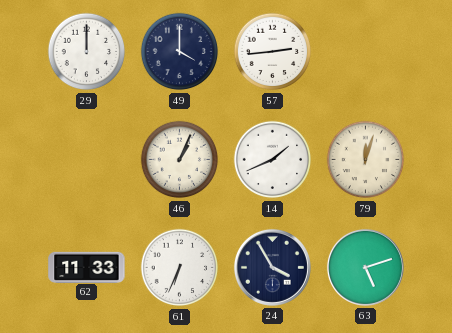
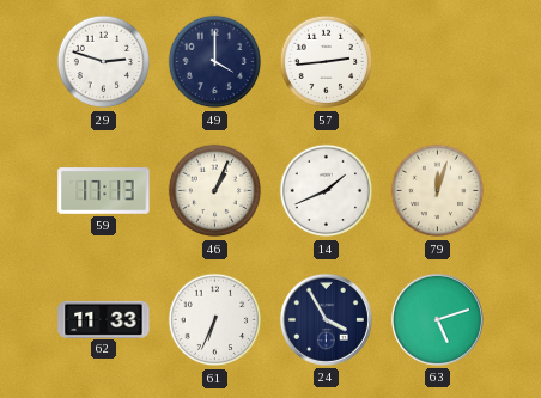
29: 12:00 -> 2:48
59: none -> 17:13
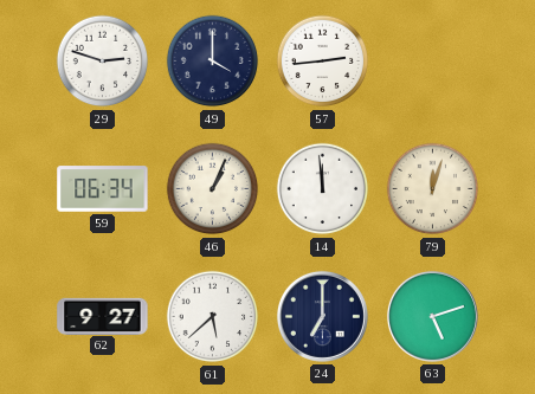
59: 17:13 -> 06:34
14: 1:41 -> 11:59
62: 11:33 -> 9:27
61: 6:34 -> 5:38
24: 3:55 -> 7:00
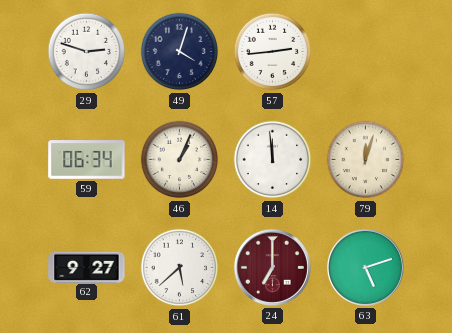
49: 4:00 -> 4:03
24 dial: navy -> burgundy
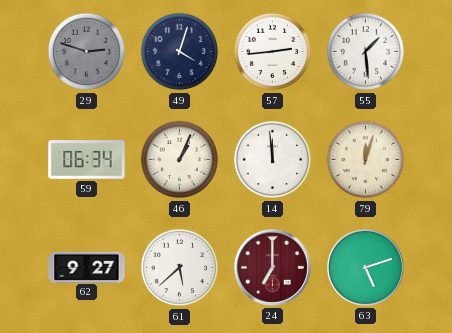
29 dial: white -> grey
55: none -> 1:29
